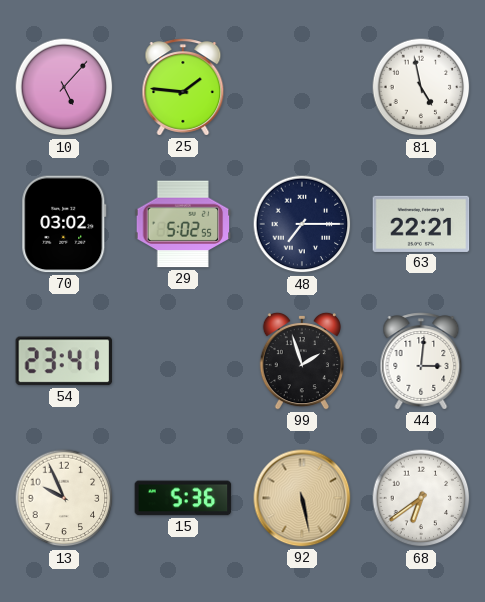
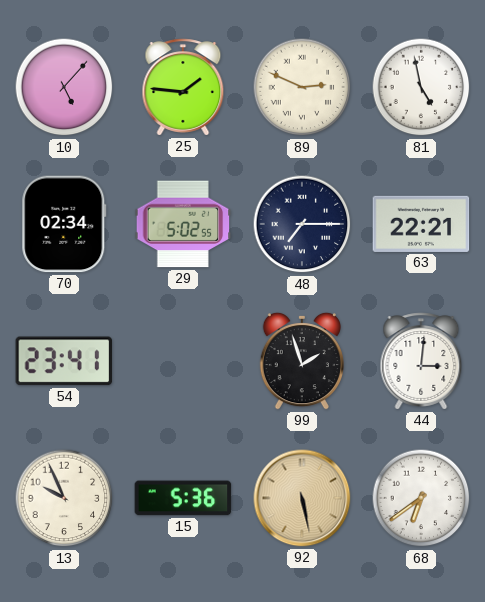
89: none -> 2:49
70: 03:02 -> 02:34
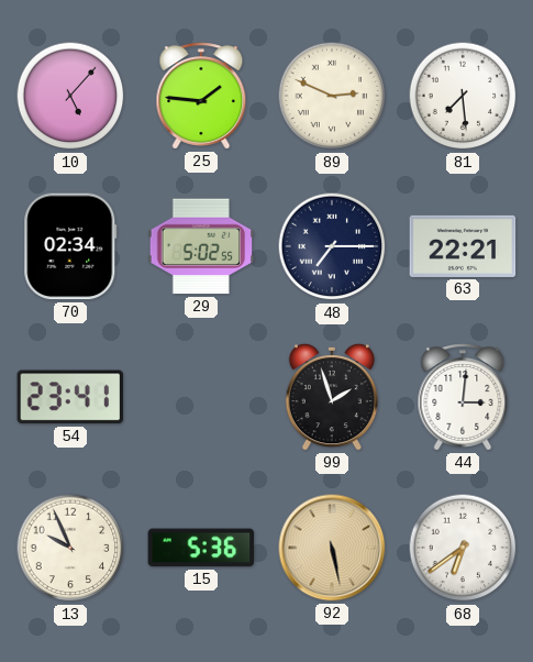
81: 4:58 -> 7:29
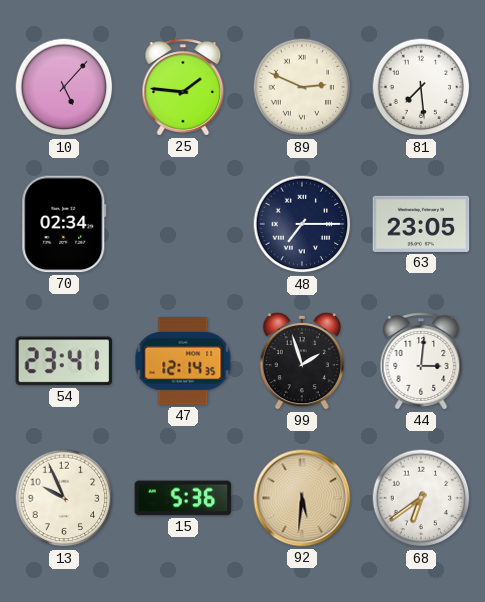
29: 5:02 -> none
63: 22:21 -> 23:05
47: none -> 12:14
92: 5:28 -> 5:31
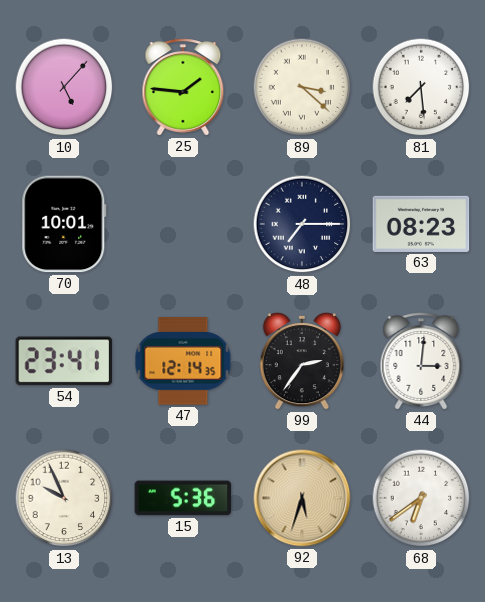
89: 2:49 -> 3:22
70: 02:34 -> 10:01
63: 23:05 -> 08:23
99: 1:57 -> 2:36
92: 5:31 -> 5:33
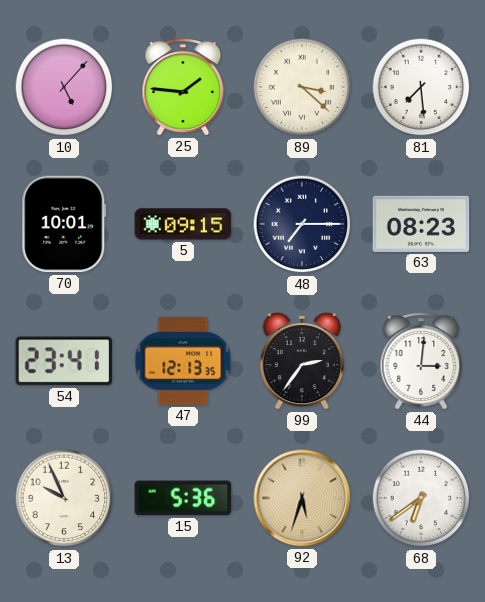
5: none -> 09:15
47: 12:14 -> 12:13
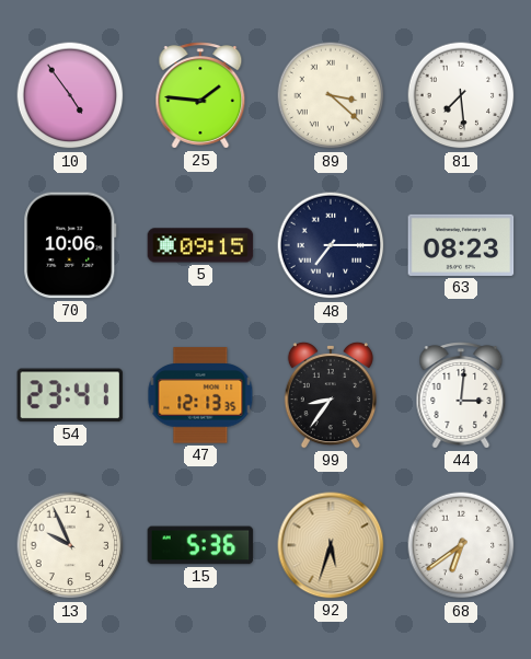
10: 5:07 -> 4:54
70: 10:01 -> 10:06
99: 2:36 -> 8:36
